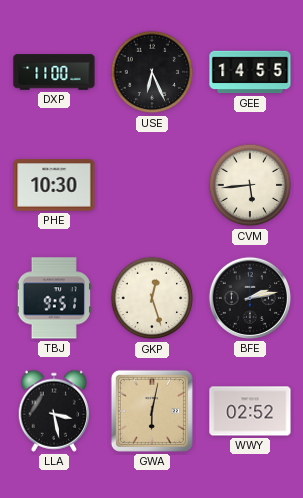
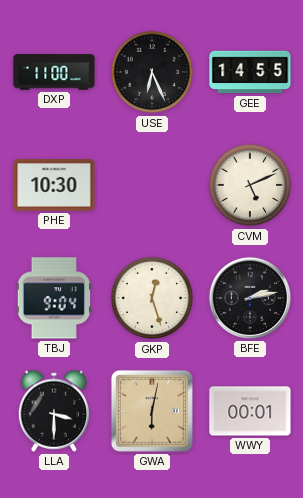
CVM: 5:44 -> 5:11
TBJ: 9:51 -> 9:04
LLA: 3:28 -> 3:30
WWY: 02:52 -> 00:01
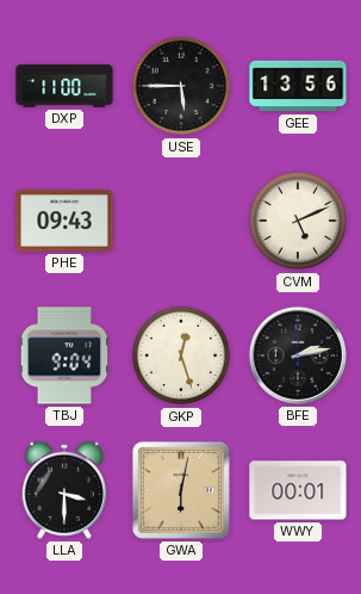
USE: 6:26 -> 5:45
GEE: 14:55 -> 13:56
PHE: 10:30 -> 09:43
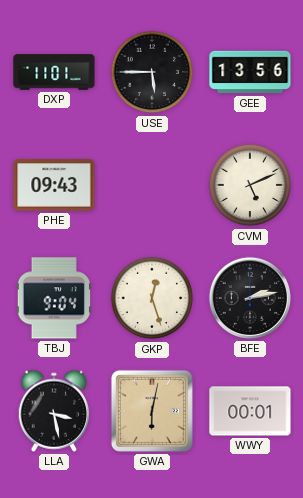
DXP: 11:00 -> 11:01
LLA: 3:30 -> 3:28
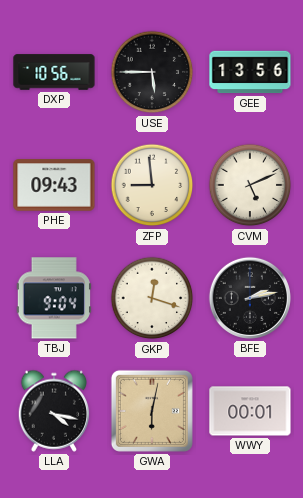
DXP: 11:01 -> 10:56
ZFP: none -> 8:59
GKP: 12:27 -> 12:18
LLA: 3:28 -> 4:17
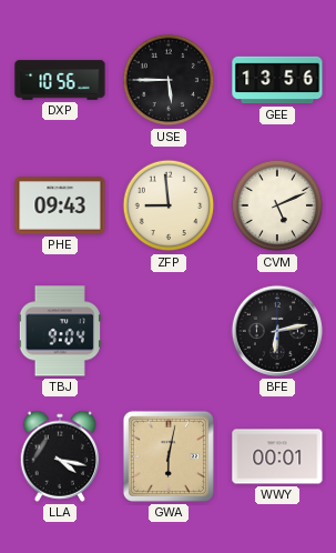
GKP: 12:18 -> none
BFE: 2:13 -> 6:13
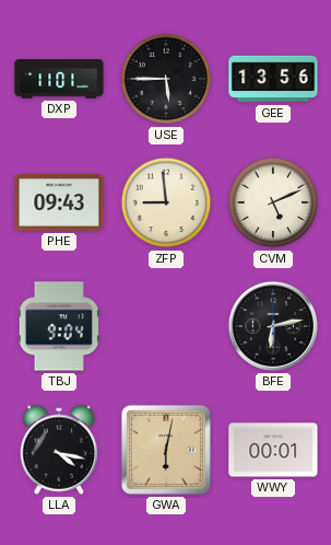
DXP: 10:56 -> 11:01
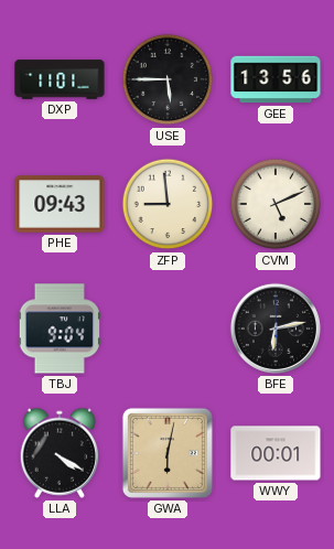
LLA: 4:17 -> 4:20
